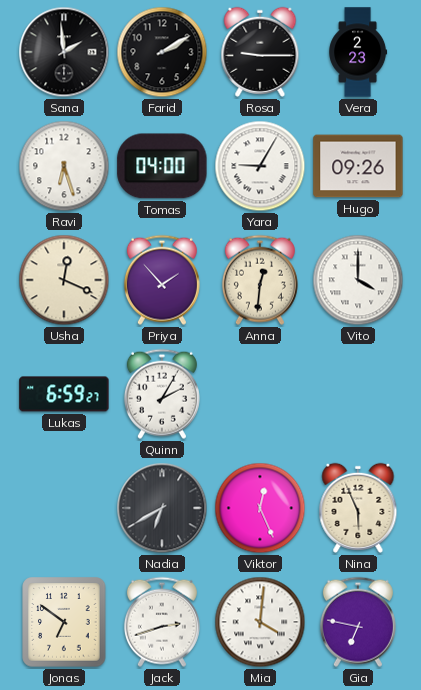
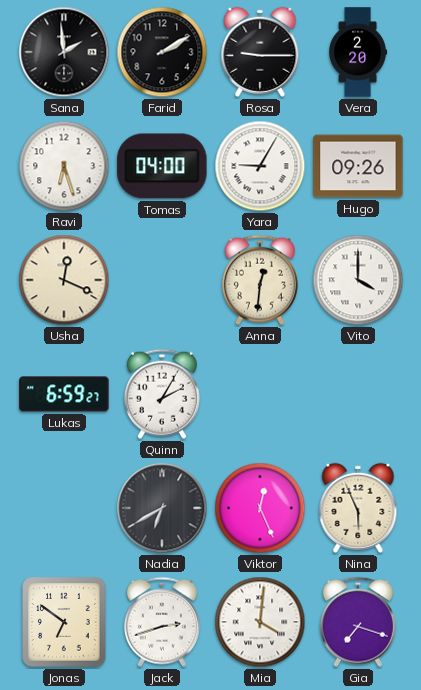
Vera: 2:23 -> 2:20
Priya: 1:53 -> none
Gia: 6:47 -> 7:18
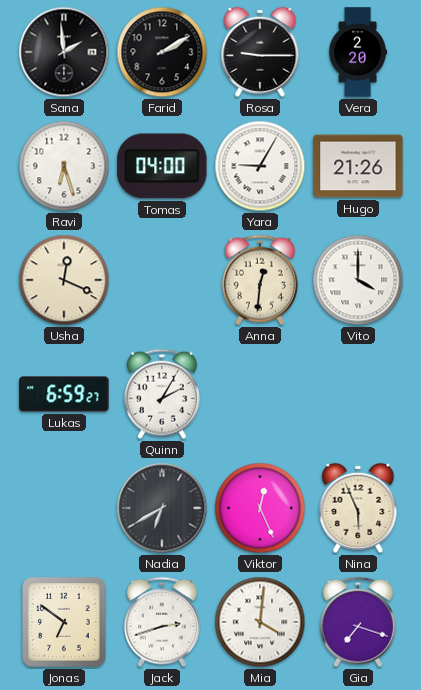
Hugo: 09:26 -> 21:26
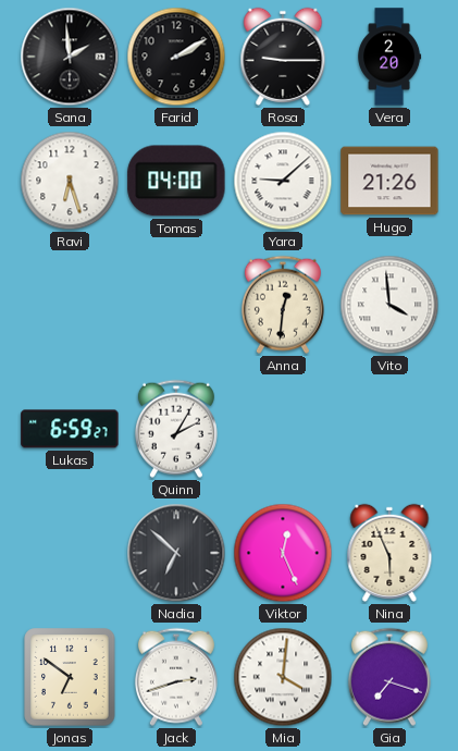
Yara: 9:05 -> 9:08
Usha: 12:19 -> none
Vito: 4:00 -> 3:59
Nadia: 6:40 -> 6:52
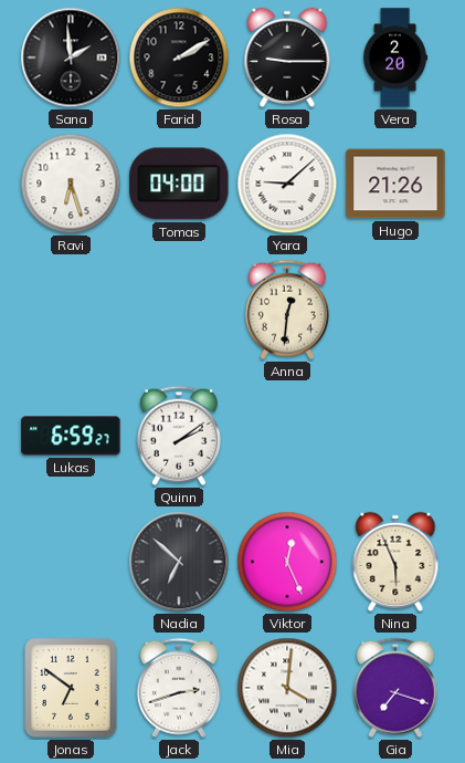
Vito: 3:59 -> none
Quinn: 2:05 -> 2:09
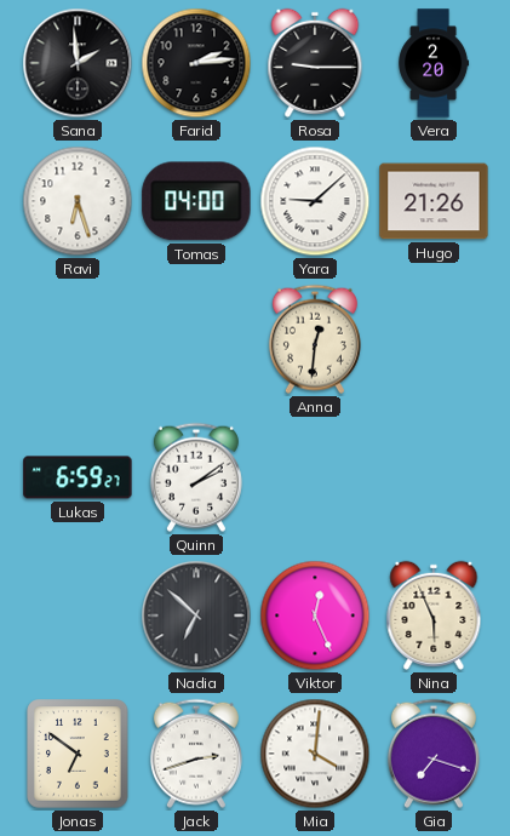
Farid: 2:10 -> 2:14
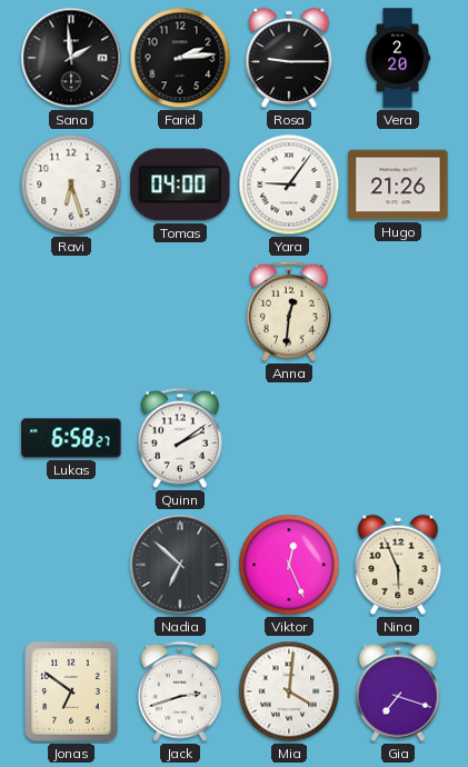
Yara: 9:08 -> 9:06
Lukas: 6:59 -> 6:58
